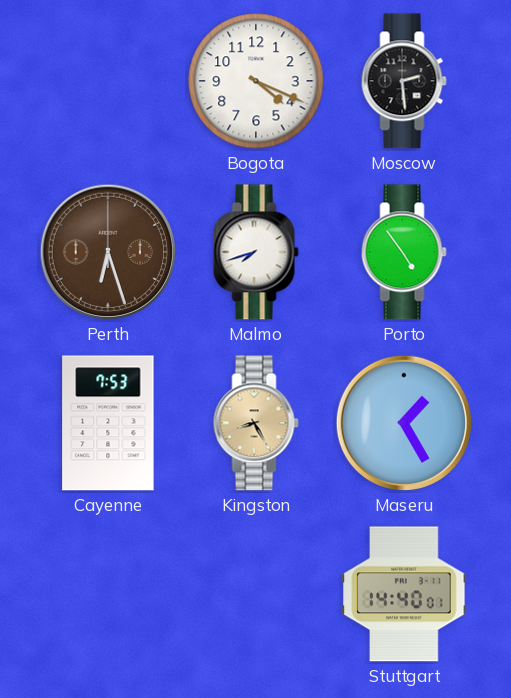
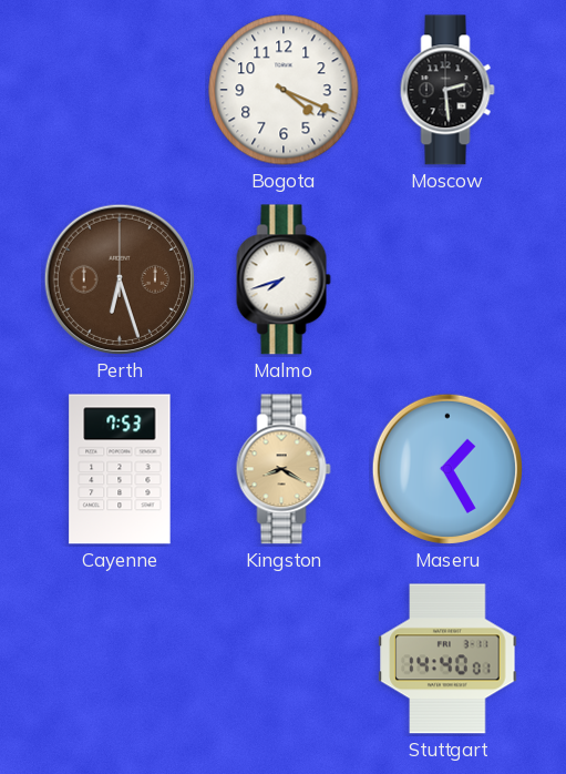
Porto: 4:54 -> none
Kingston: 8:25 -> 8:20
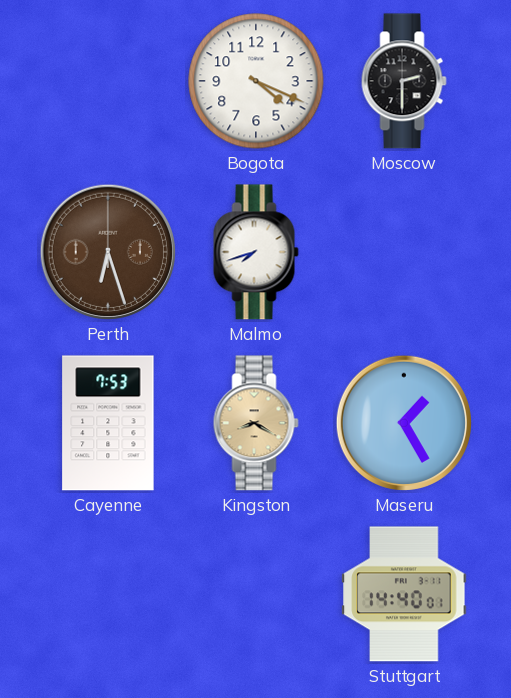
Moscow: 2:29 -> 2:30
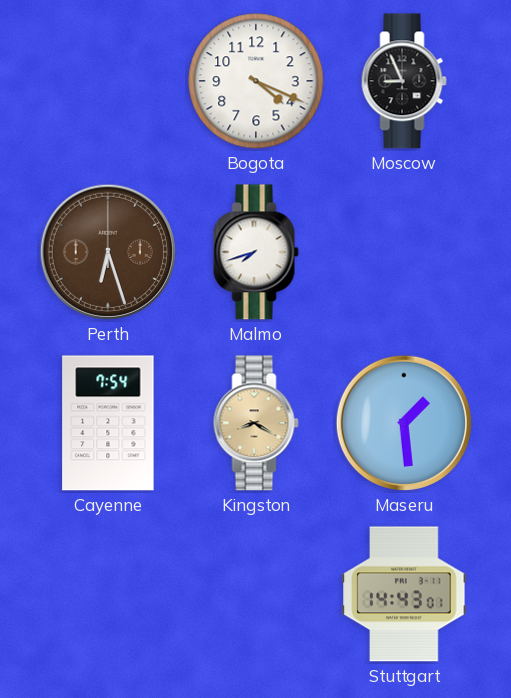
Moscow: 2:30 -> 8:56
Cayenne: 7:53 -> 7:54
Maseru: 1:25 -> 1:29
Stuttgart: 14:40 -> 14:43
